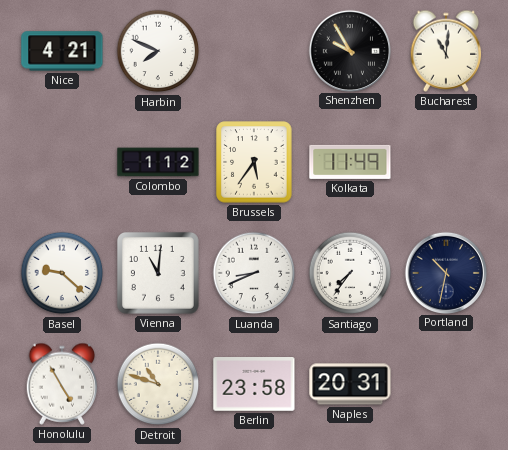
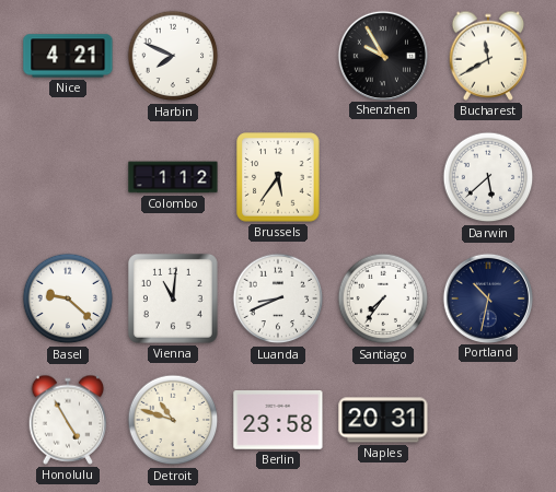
Bucharest: 11:01 -> 11:40
Kolkata: 11:49 -> none
Darwin: none -> 5:38
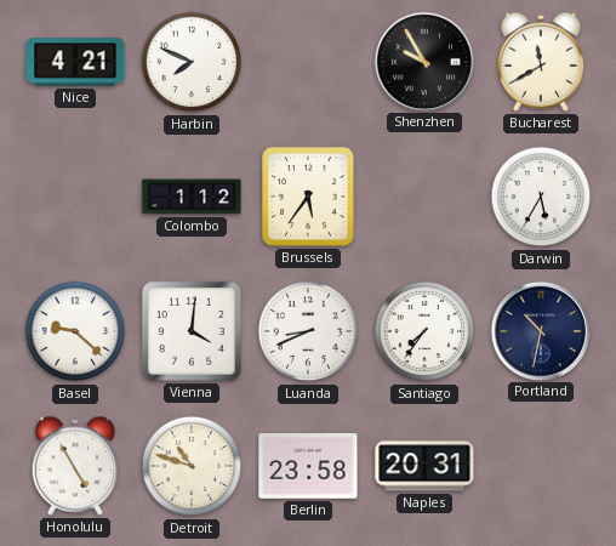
Darwin: 5:38 -> 5:35
Vienna: 11:01 -> 4:01
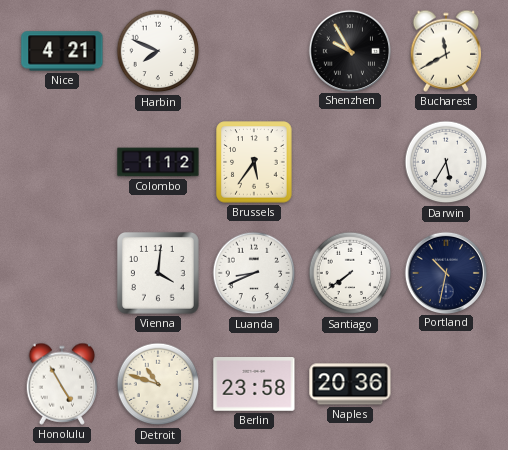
Basel: 9:22 -> none
Santiago: 7:36 -> 7:39
Naples: 20:31 -> 20:36
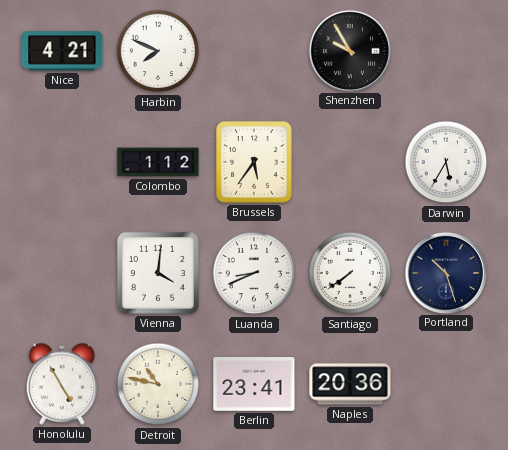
Bucharest: 11:40 -> none
Portland: 10:32 -> 10:27
Detroit: 10:48 -> 10:47
Berlin: 23:58 -> 23:41
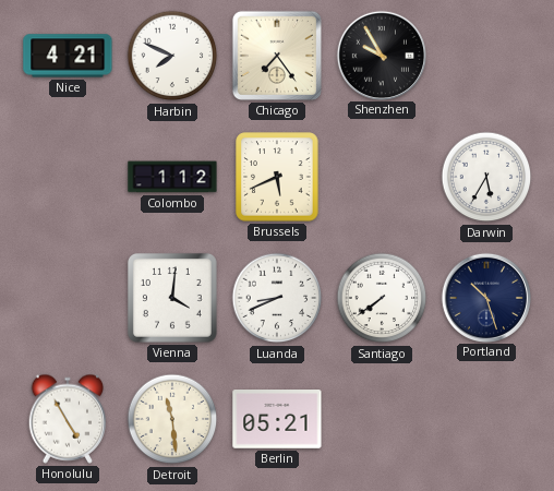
Chicago: none -> 7:24
Brussels: 5:36 -> 5:41
Detroit: 10:47 -> 11:29
Berlin: 23:41 -> 05:21
Naples: 20:36 -> none
